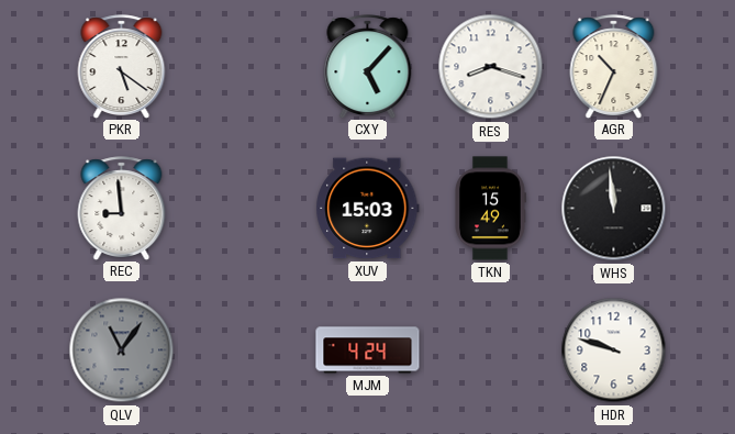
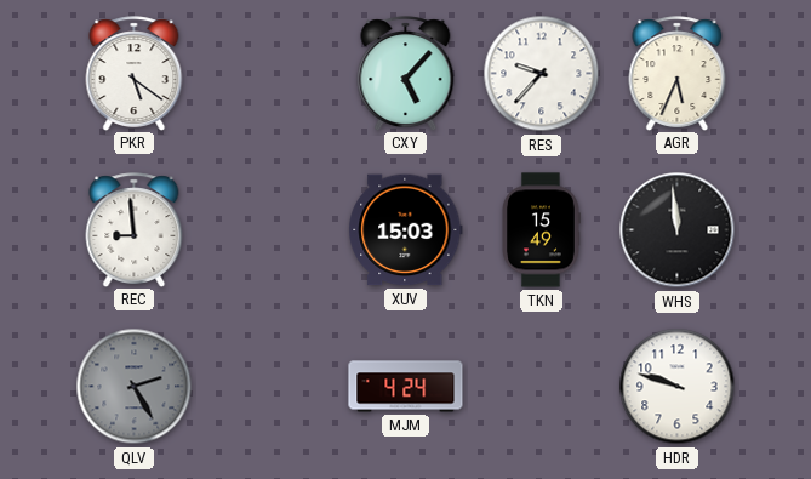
RES: 8:18 -> 9:37
AGR: 10:34 -> 5:34
QLV: 11:06 -> 2:25
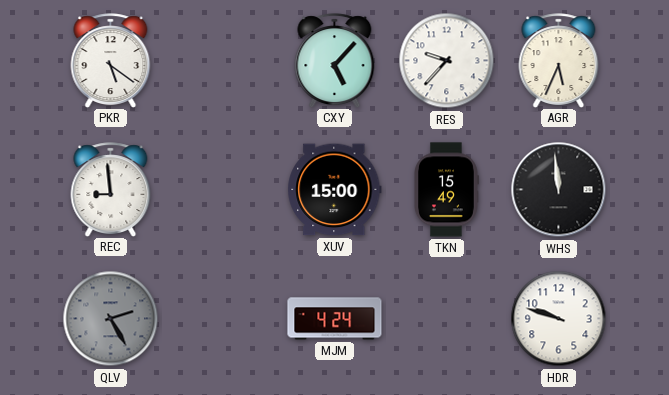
XUV: 15:03 -> 15:00
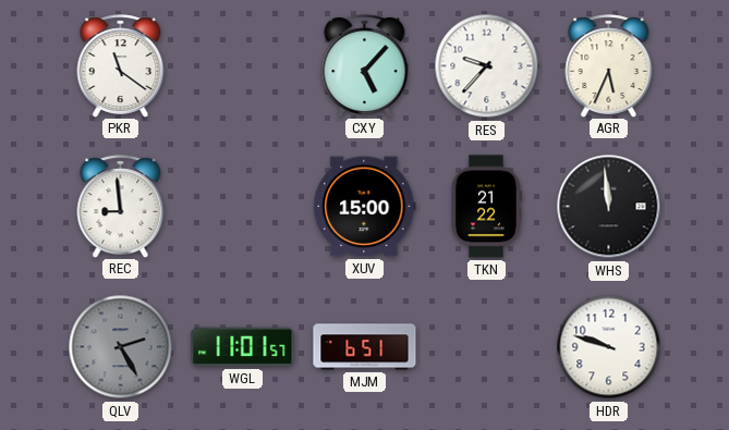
PKR: 5:21 -> 11:21
TKN: 15:49 -> 21:22
WGL: none -> 11:01
MJM: 4:24 -> 6:51
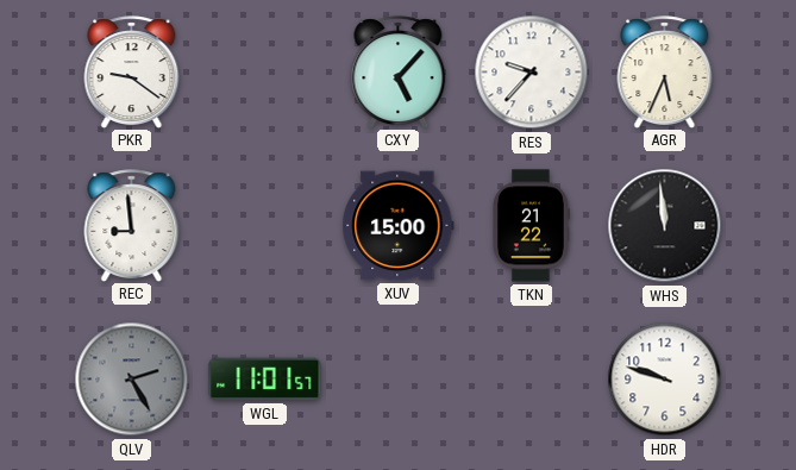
PKR: 11:21 -> 9:21
MJM: 6:51 -> none
